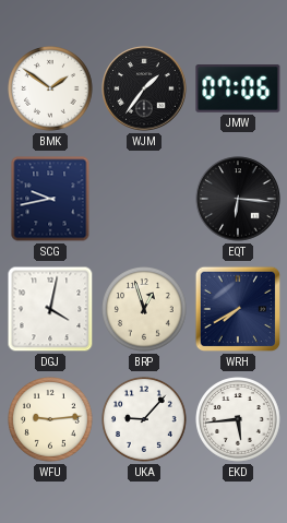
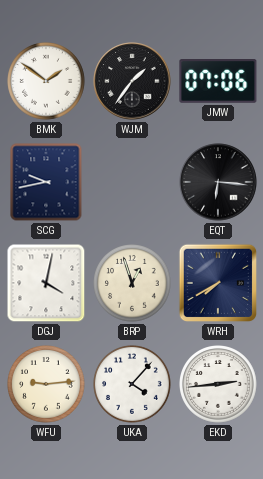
UKA: 9:07 -> 4:07
EKD: 5:44 -> 2:44
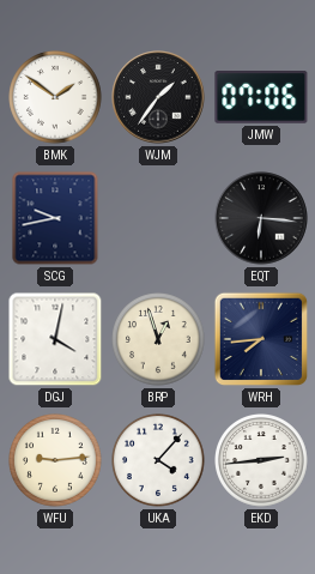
WRH: 7:40 -> 7:44
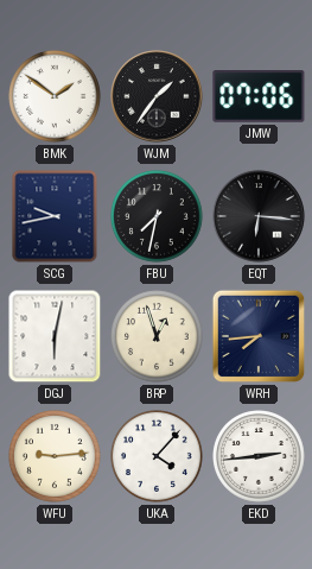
FBU: none -> 7:32
DGJ: 4:02 -> 6:02
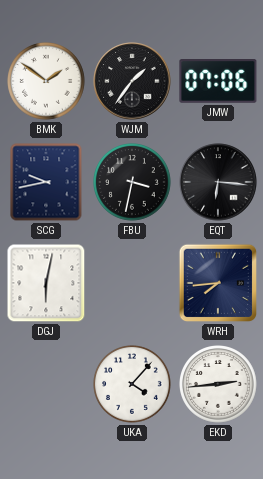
FBU: 7:32 -> 3:32
BRP: 12:57 -> none
WFU: 9:14 -> none
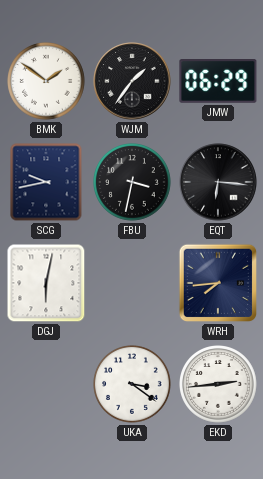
JMW: 07:06 -> 06:29
UKA: 4:07 -> 3:21
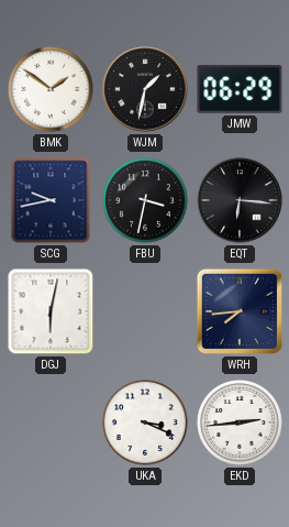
WJM: 1:36 -> 1:32
UKA: 3:21 -> 3:19
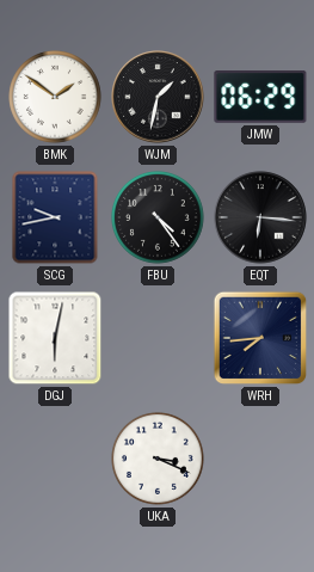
FBU: 3:32 -> 4:24
EKD: 2:44 -> none
